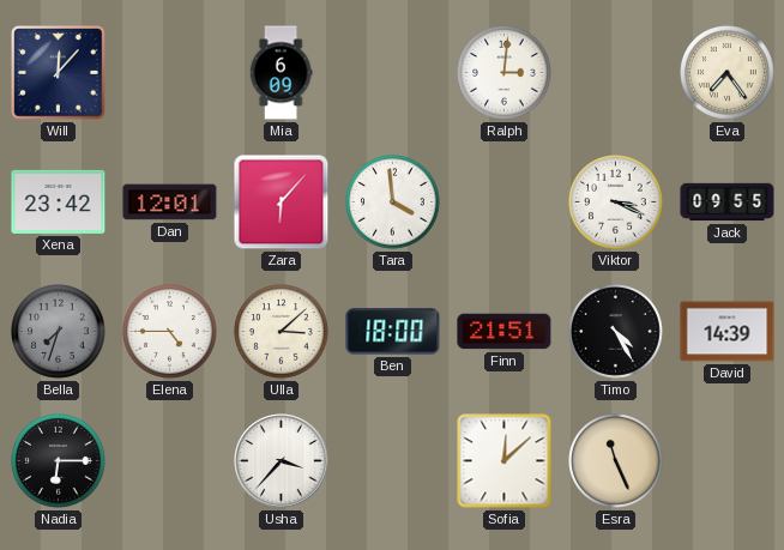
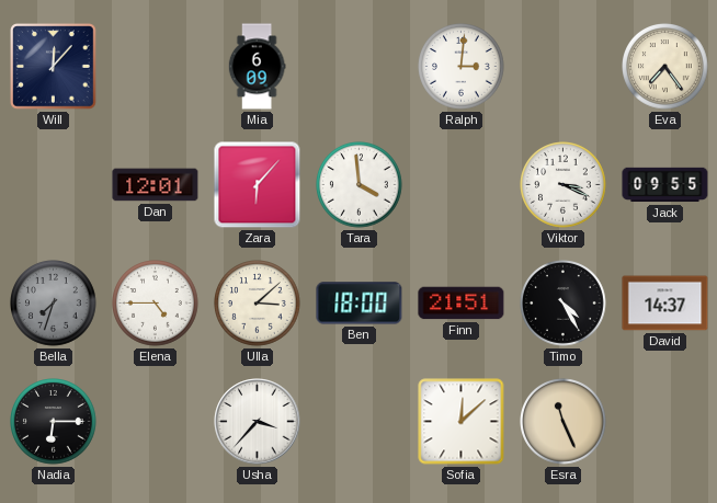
Xena: 23:42 -> none
David: 14:39 -> 14:37
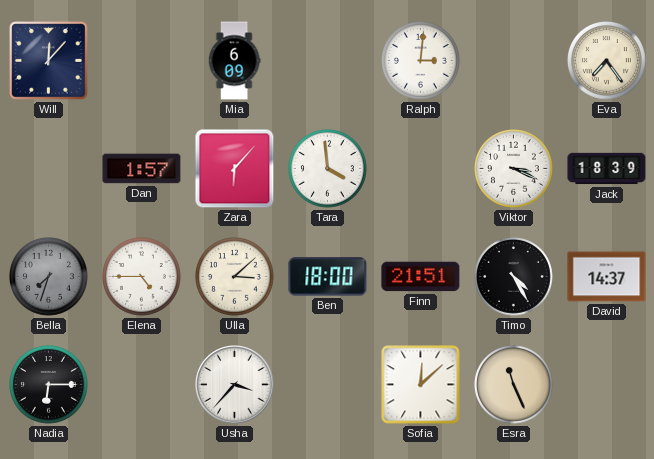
Dan: 12:01 -> 1:57
Jack: 09:55 -> 18:39
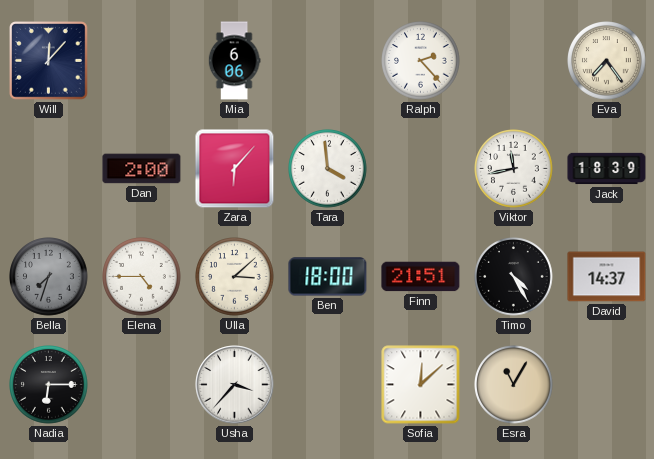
Mia: 6:09 -> 6:06
Ralph: 3:01 -> 2:23
Dan: 1:57 -> 2:00
Viktor: 3:19 -> 11:43
Esra: 11:26 -> 11:05
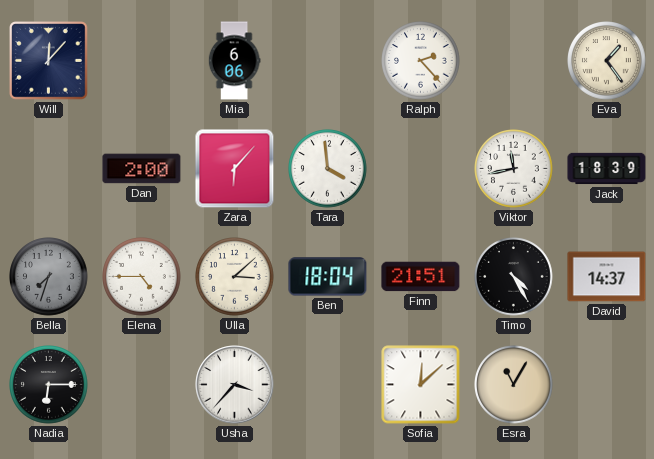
Eva: 7:24 -> 1:24
Ben: 18:00 -> 18:04
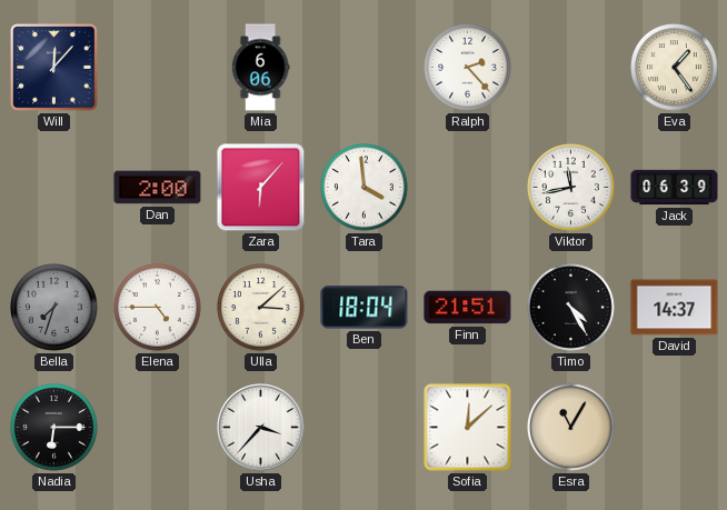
Jack: 18:39 -> 06:39
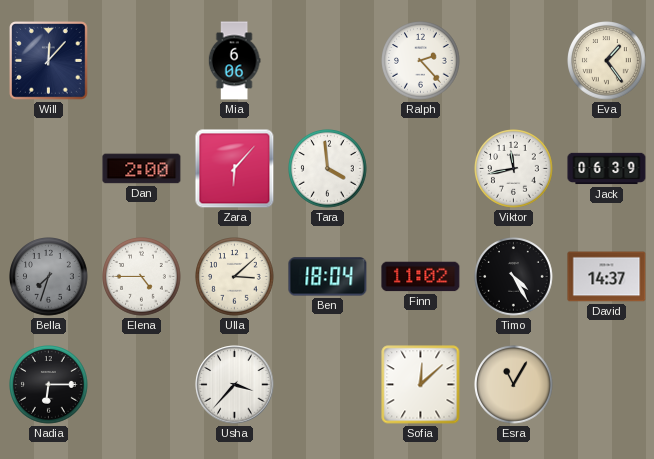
Finn: 21:51 -> 11:02
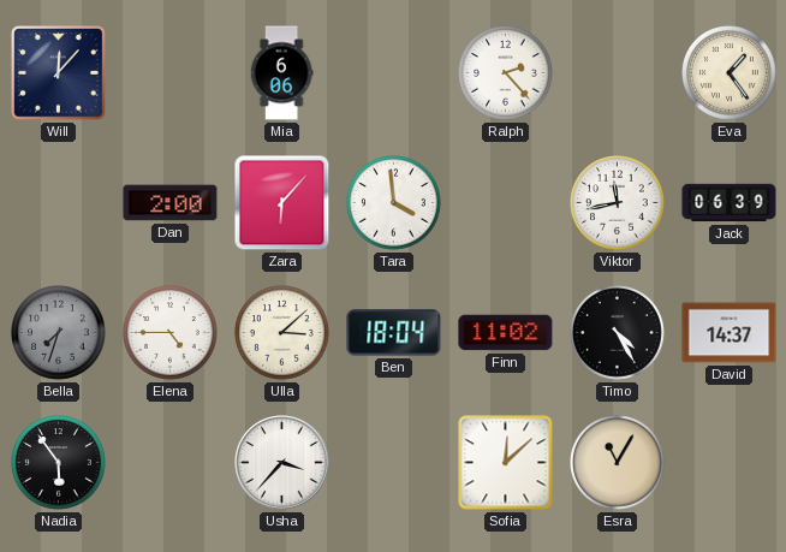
Nadia: 6:15 -> 5:54
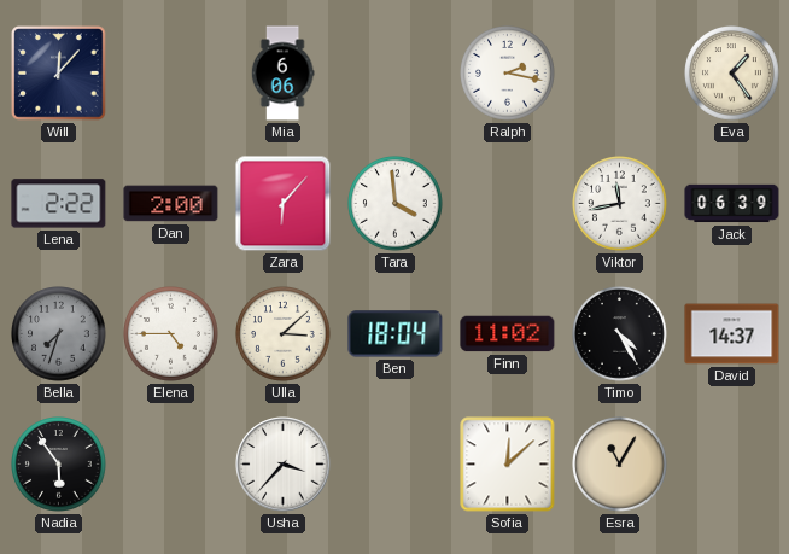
Ralph: 2:23 -> 2:17
Lena: none -> 2:22
